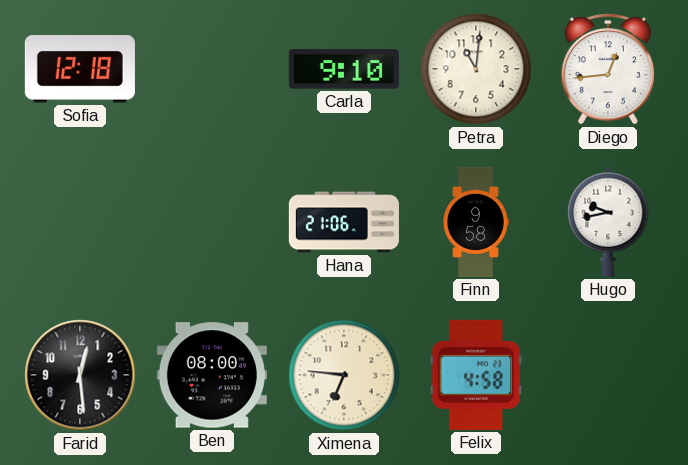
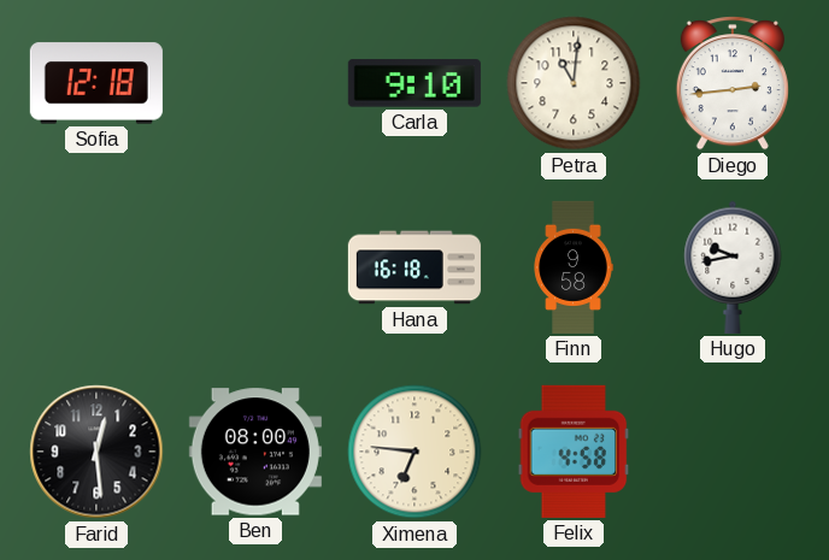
Diego: 12:44 -> 2:44
Hana: 21:06 -> 16:18
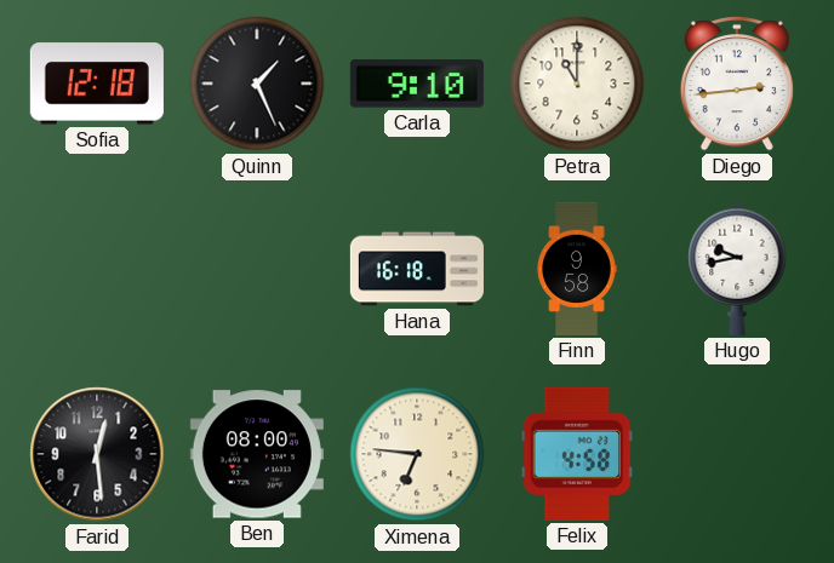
Quinn: none -> 1:26
Petra: 11:01 -> 11:00
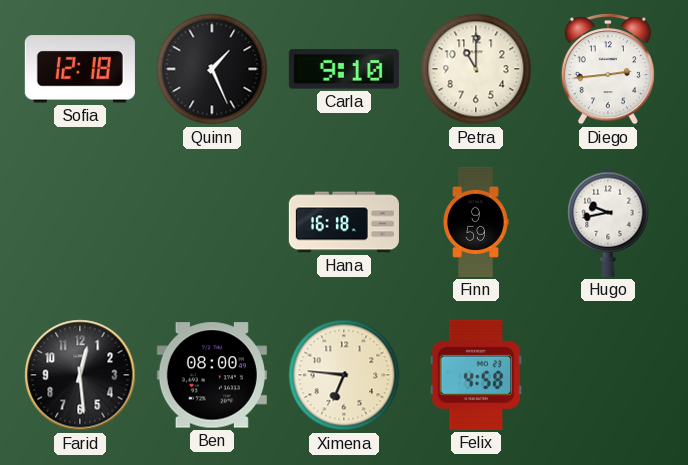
Finn: 9:58 -> 9:59
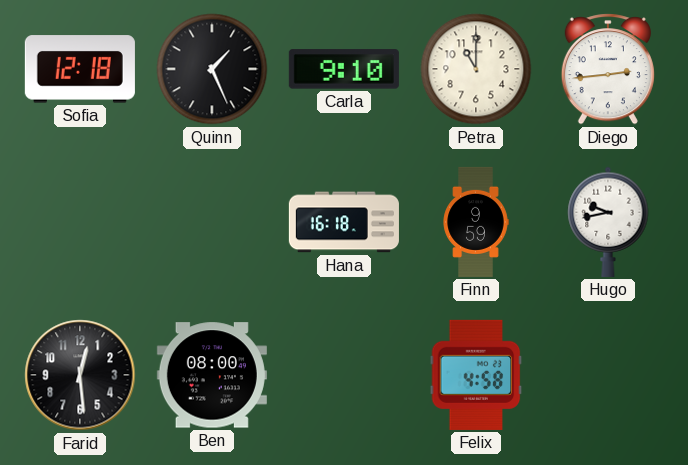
Ximena: 6:46 -> none
